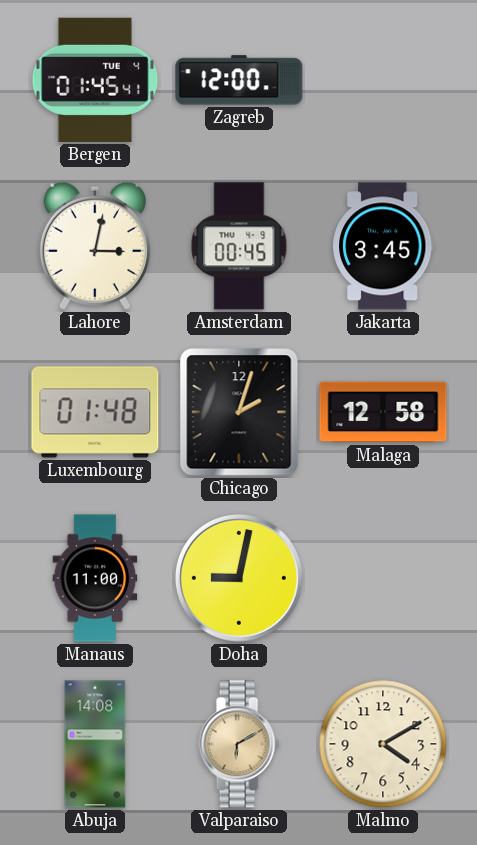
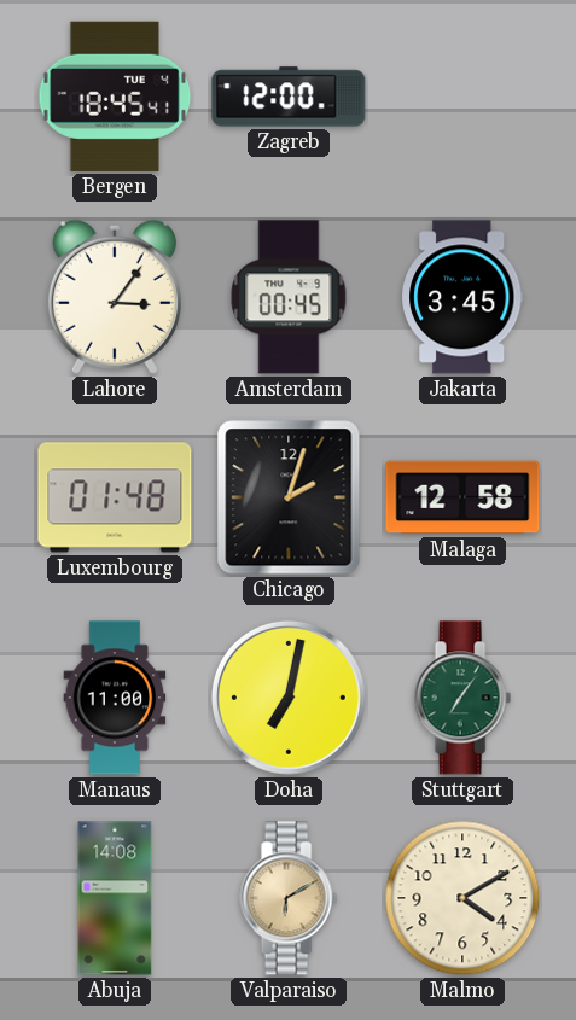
Bergen: 01:45 -> 18:45
Lahore: 3:02 -> 3:06
Doha: 9:02 -> 7:02
Stuttgart: none -> 7:06
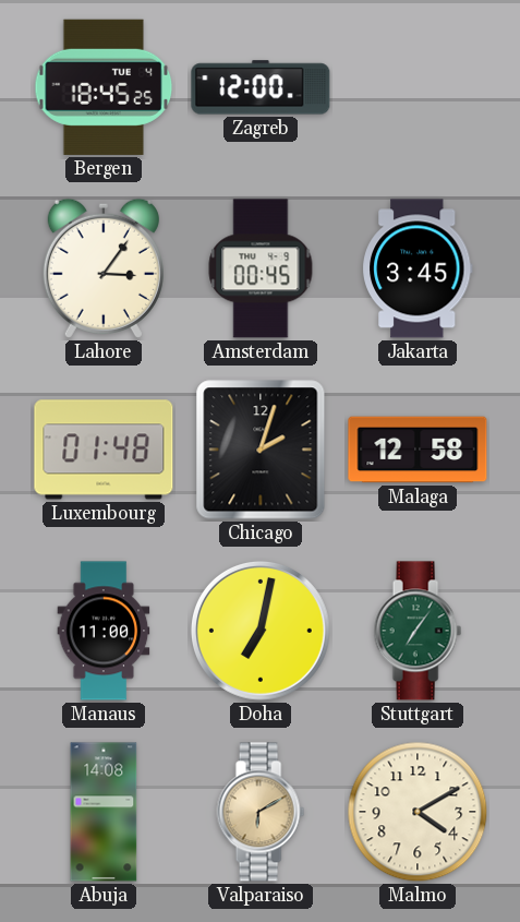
Bergen: 18:45:41 -> 18:45:25
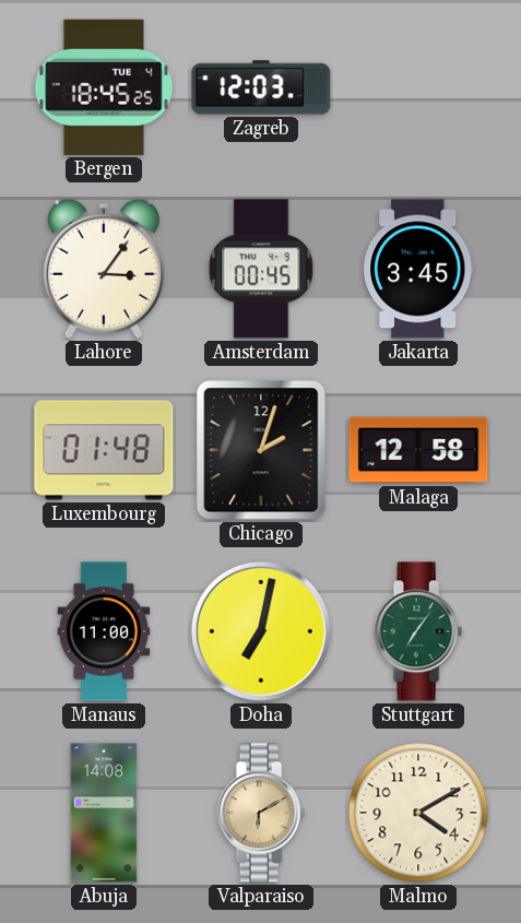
Zagreb: 12:00 -> 12:03
